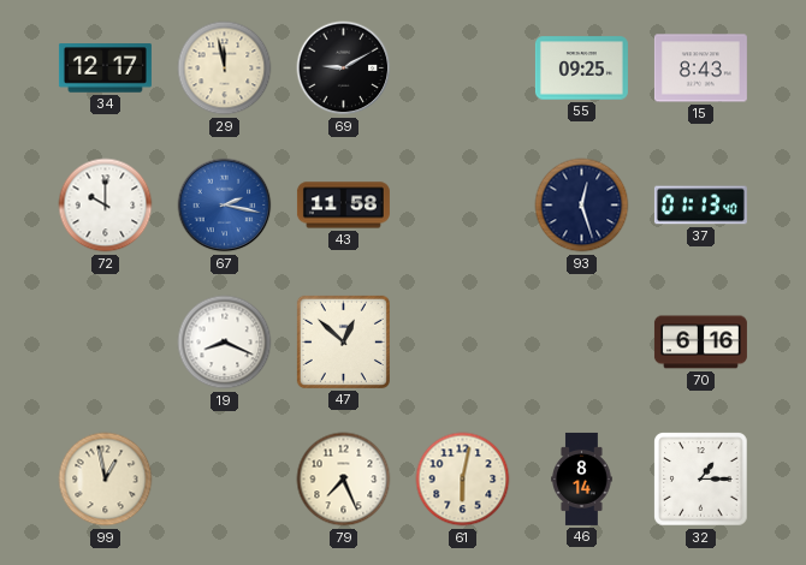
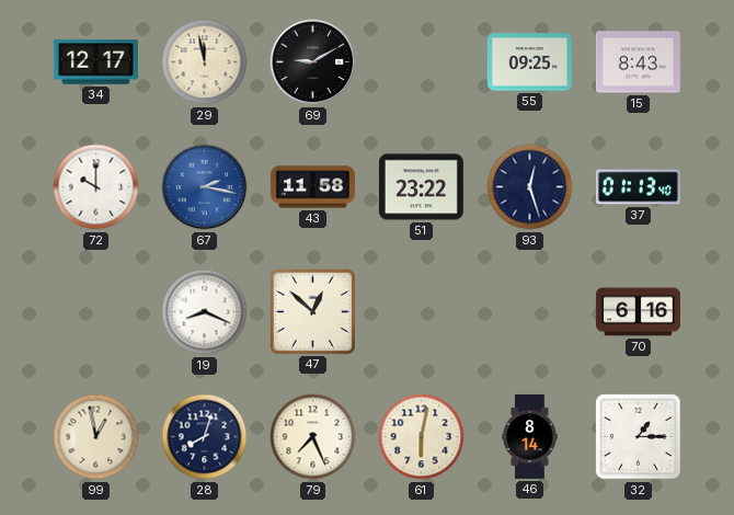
51: none -> 23:22
28: none -> 8:03
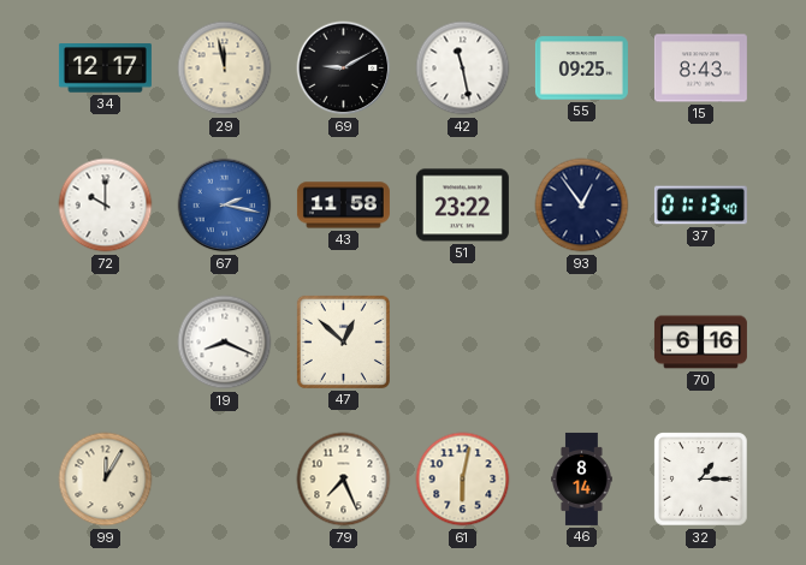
42: none -> 11:28
93: 12:27 -> 12:54
99: 12:58 -> 12:05
28: 8:03 -> none
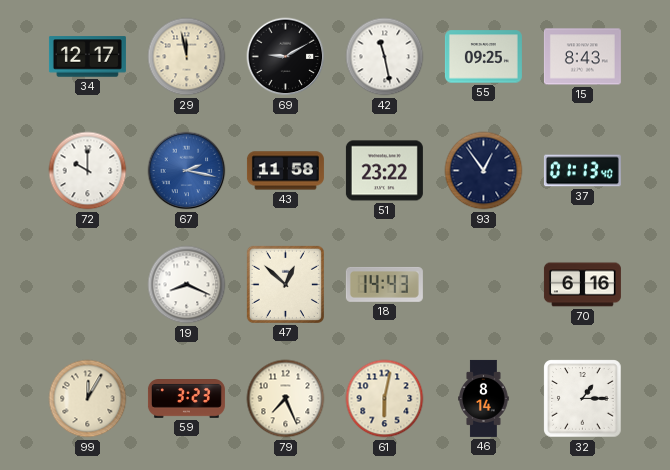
18: none -> 14:43
59: none -> 3:23
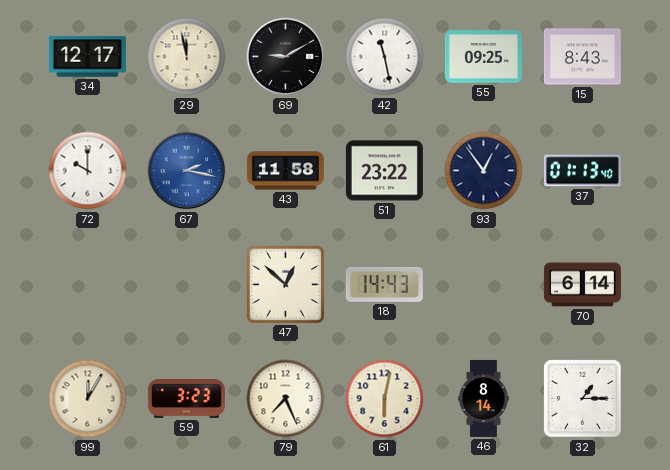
19: 8:19 -> none
70: 6:16 -> 6:14
